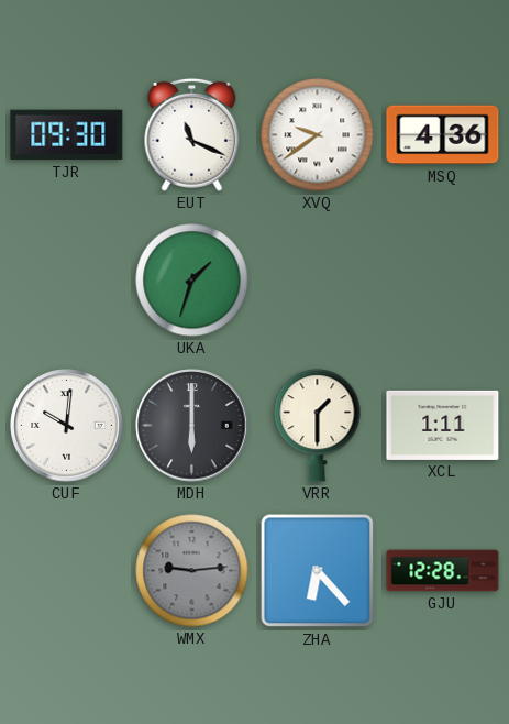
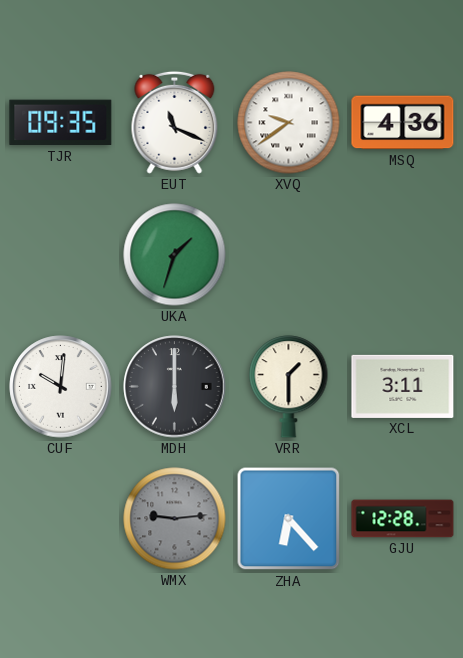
TJR: 09:30 -> 09:35
XCL: 1:11 -> 3:11
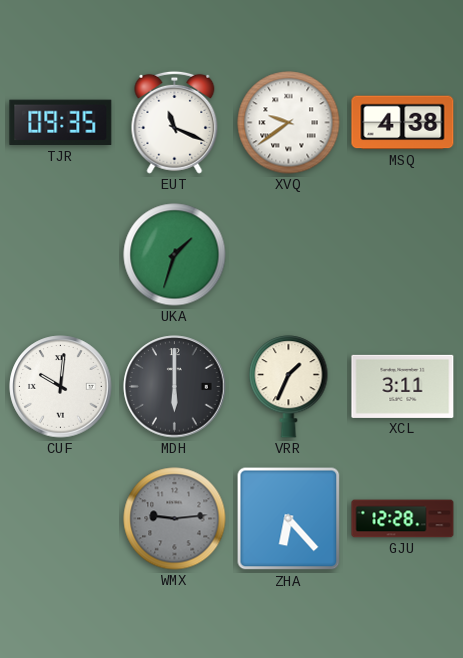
MSQ: 4:36 -> 4:38
VRR: 1:30 -> 1:34
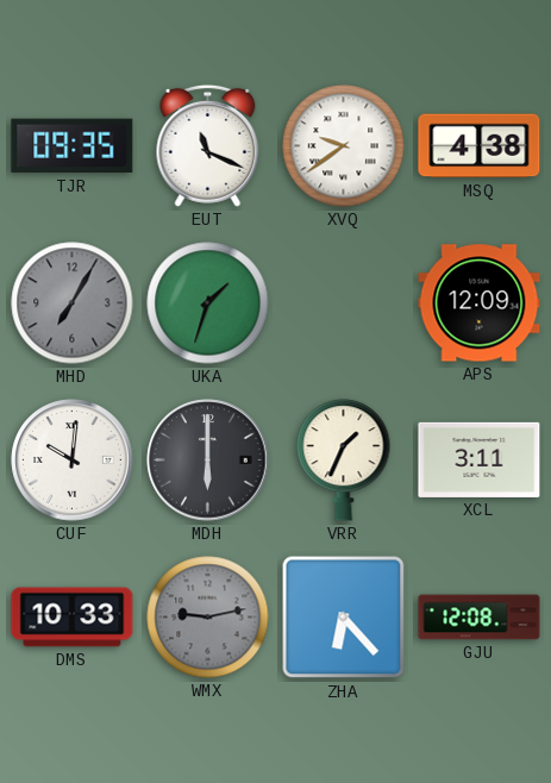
MHD: none -> 7:05
APS: none -> 12:09
DMS: none -> 10:33
WMX: 9:14 -> 9:13
GJU: 12:28 -> 12:08
